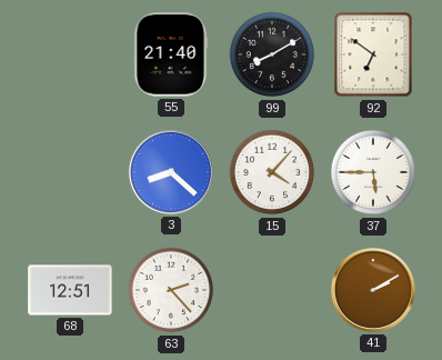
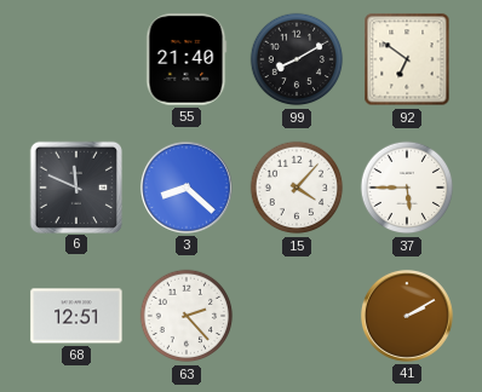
6: none -> 11:49
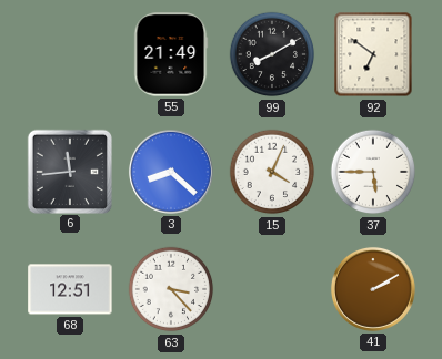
55: 21:40 -> 21:49
6: 11:49 -> 11:44
15: 4:07 -> 4:04
63: 2:23 -> 3:23
